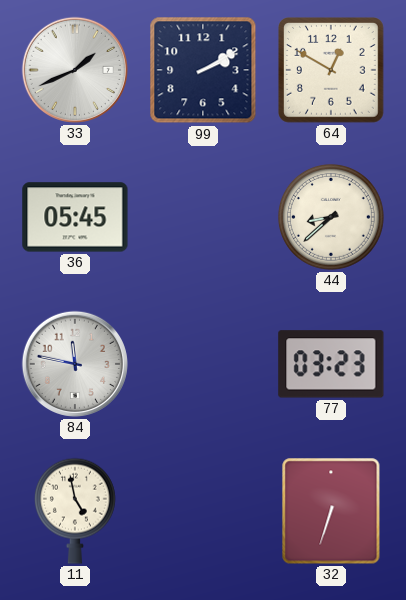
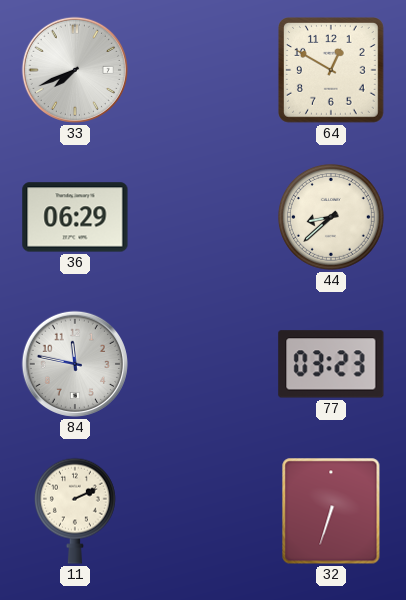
33: 1:41 -> 7:41
99: 2:10 -> none
36: 05:45 -> 06:29
11: 4:58 -> 2:11
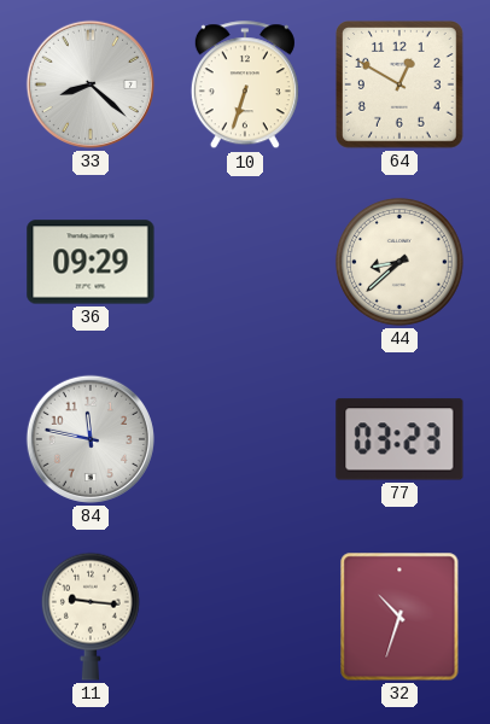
33: 7:41 -> 8:22
10: none -> 6:33
36: 06:29 -> 09:29
11: 2:11 -> 9:16
32: 6:33 -> 10:33
